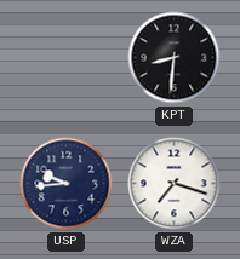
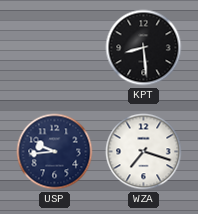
KPT: 8:31 -> 8:29
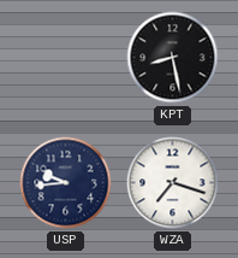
KPT: 8:29 -> 8:28
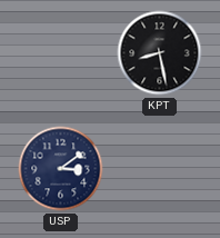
USP: 9:44 -> 3:09
WZA: 7:18 -> none
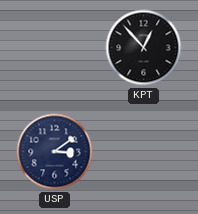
KPT: 8:28 -> 12:53
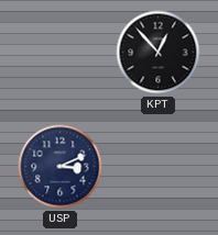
USP: 3:09 -> 3:11
